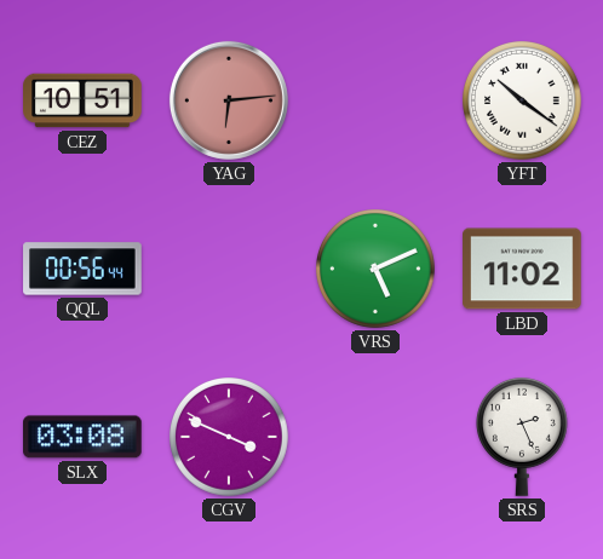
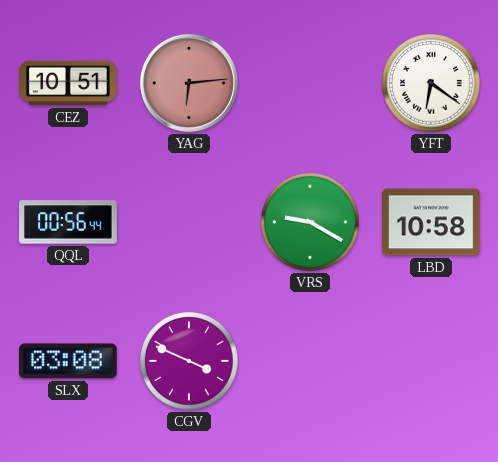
YFT: 10:21 -> 6:21
VRS: 5:11 -> 9:20
LBD: 11:02 -> 10:58
SRS: 2:26 -> none
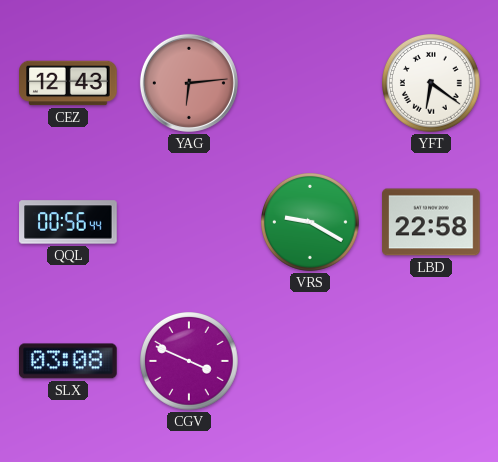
CEZ: 10:51 -> 12:43
LBD: 10:58 -> 22:58
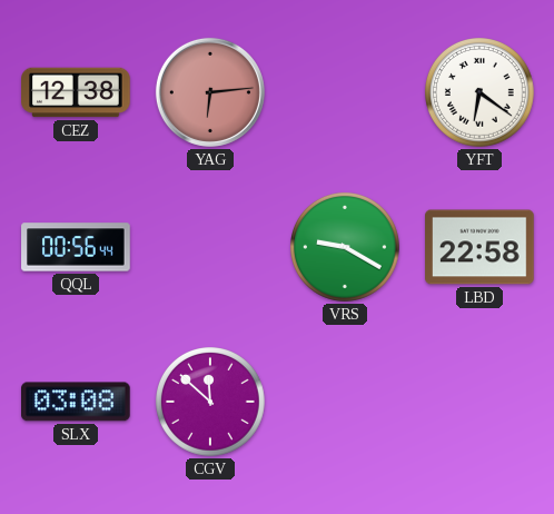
CEZ: 12:43 -> 12:38
CGV: 3:49 -> 11:52
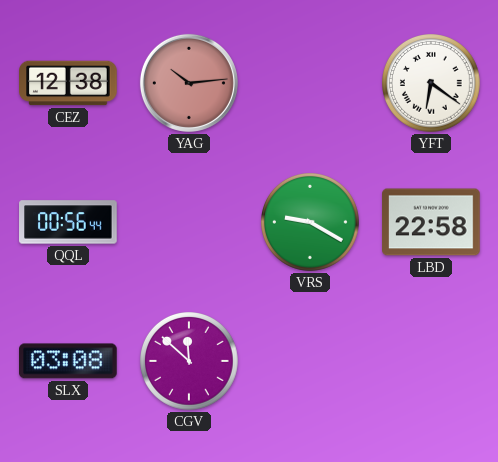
YAG: 6:14 -> 10:14
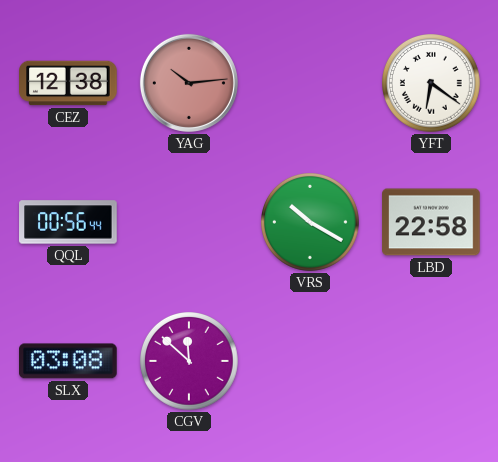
VRS: 9:20 -> 10:20
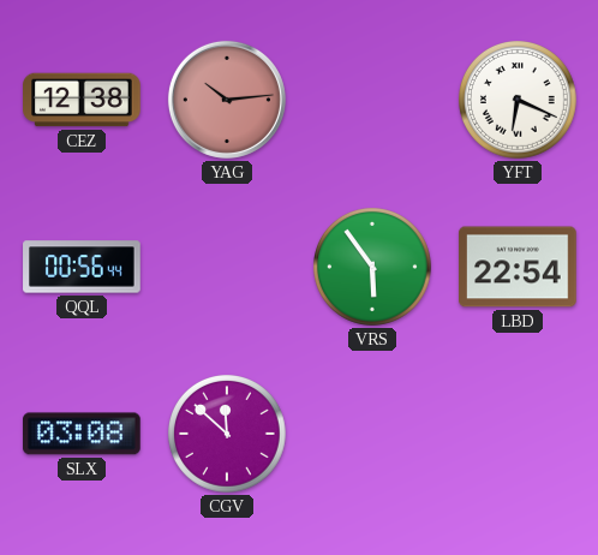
YFT: 6:21 -> 6:19
VRS: 10:20 -> 5:54
LBD: 22:58 -> 22:54
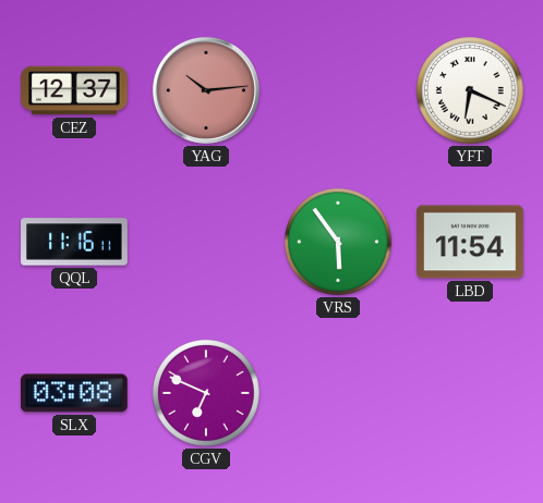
CEZ: 12:38 -> 12:37
QQL: 00:56 -> 11:16
LBD: 22:54 -> 11:54
CGV: 11:52 -> 6:49
